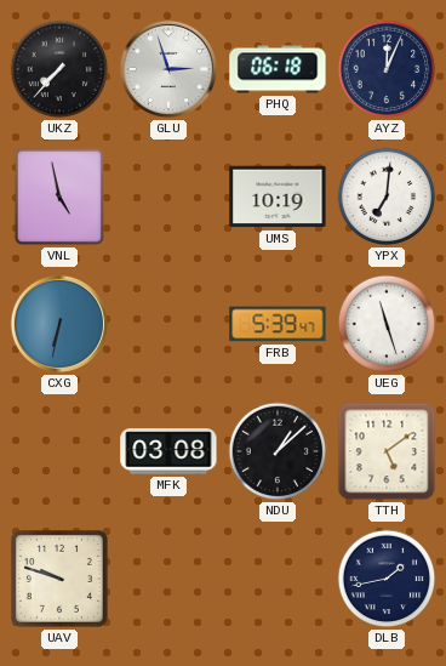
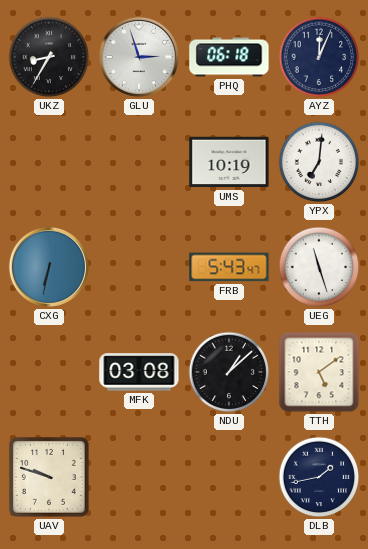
UKZ: 7:37 -> 8:35
VNL: 4:58 -> none
FRB: 5:39 -> 5:43
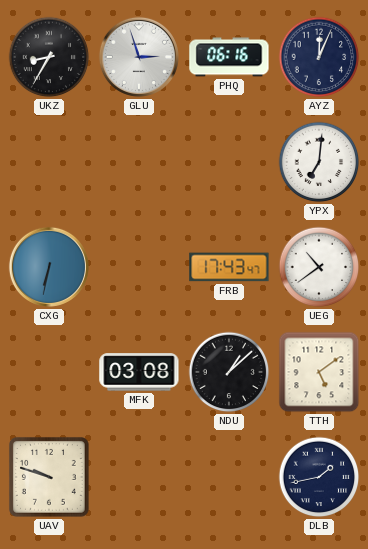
PHQ: 06:18 -> 06:16
UMS: 10:19 -> none
FRB: 5:43 -> 17:43
UEG: 11:27 -> 10:39
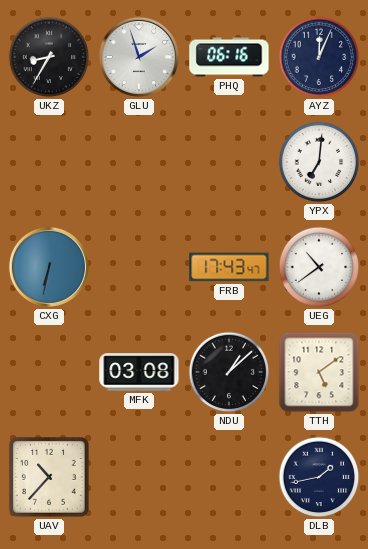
GLU: 2:57 -> 1:57
UAV: 9:48 -> 10:37
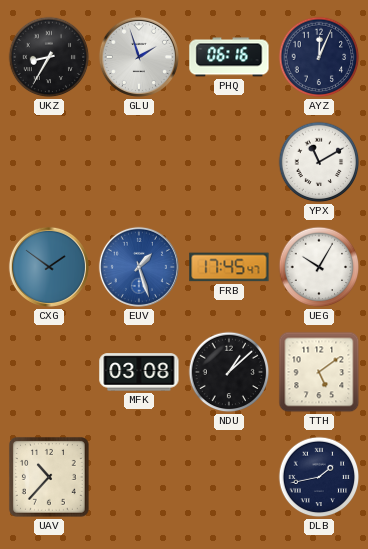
YPX: 7:01 -> 11:10
CXG: 6:32 -> 1:51
EUV: none -> 1:27
FRB: 17:43 -> 17:45
UEG: 10:39 -> 10:05
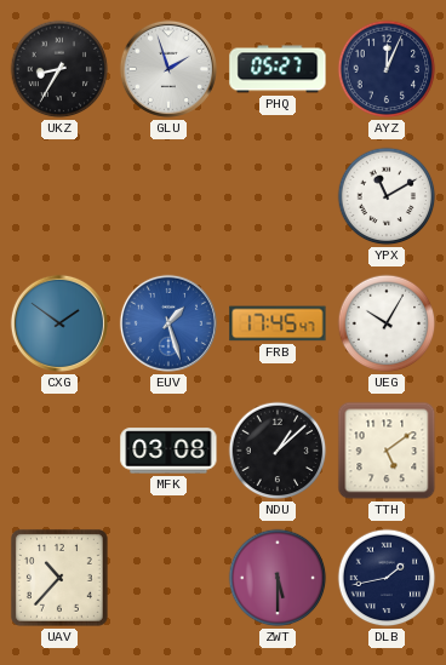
PHQ: 06:16 -> 05:27
ZWT: none -> 5:30
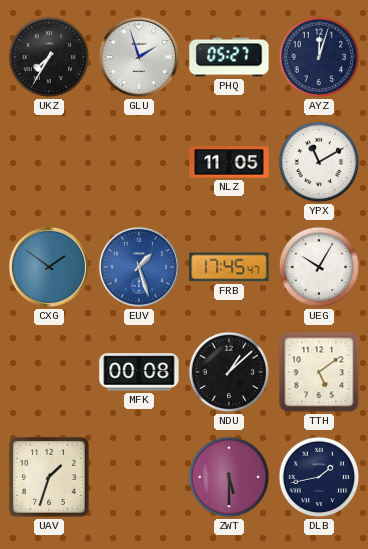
UKZ: 8:35 -> 7:35
AYZ: 12:04 -> 12:03
NLZ: none -> 11:05
MFK: 03:08 -> 00:08
UAV: 10:37 -> 1:33
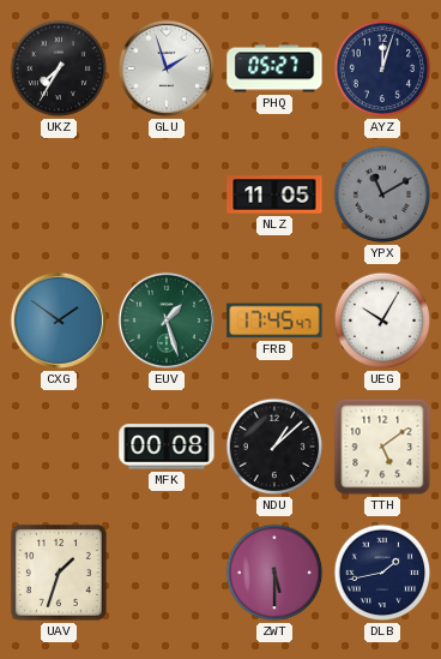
YPX dial: white -> grey
EUV dial: blue -> green
